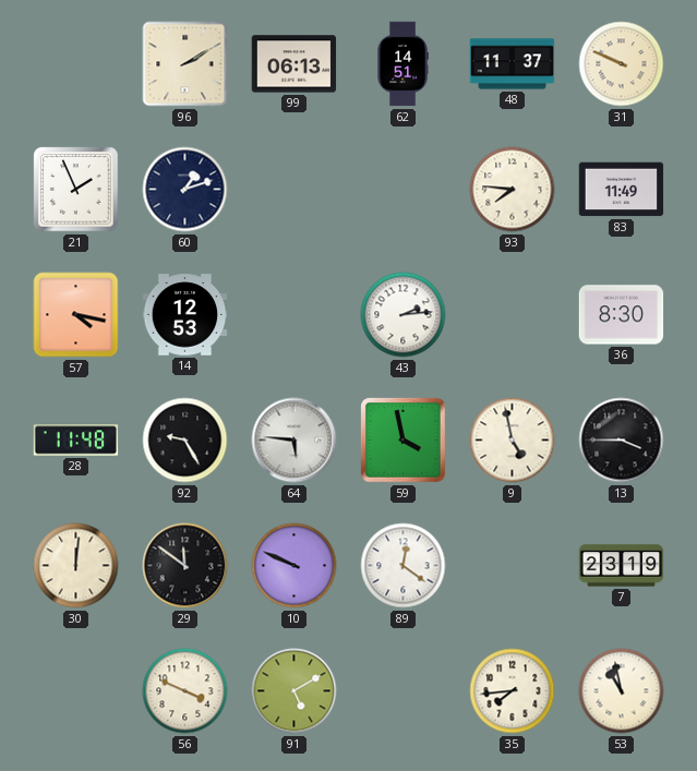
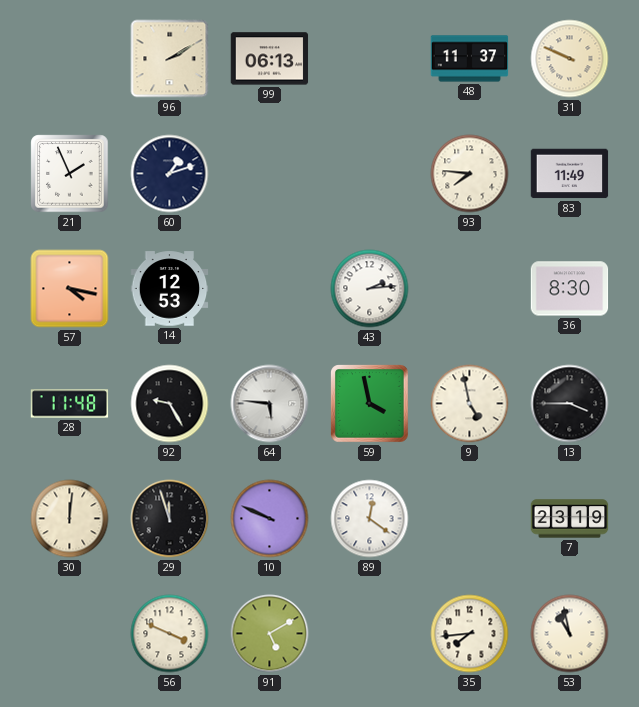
62: 14:51 -> none
29: 11:51 -> 11:57
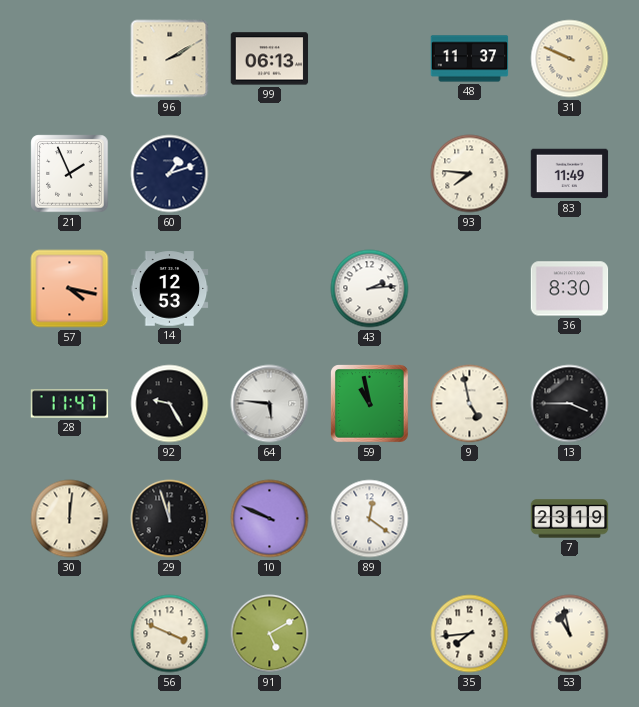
28: 11:48 -> 11:47
59: 3:58 -> 10:58
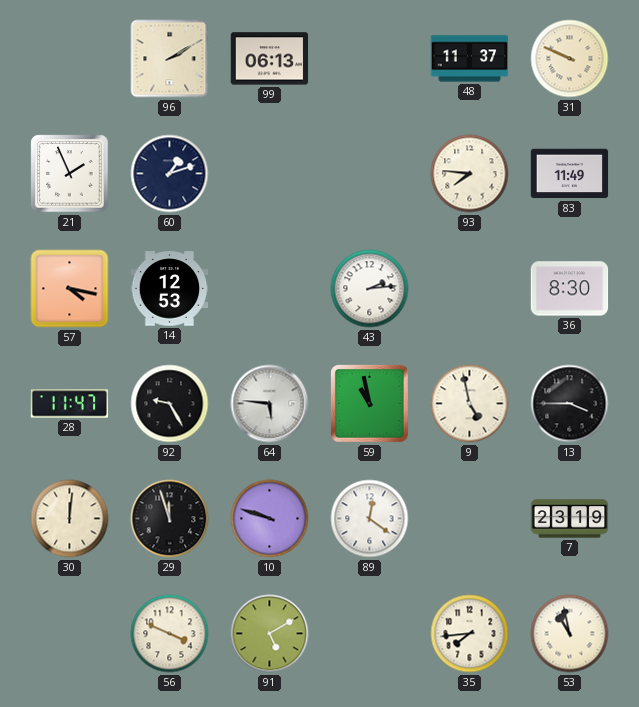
10: 9:49 -> 9:48
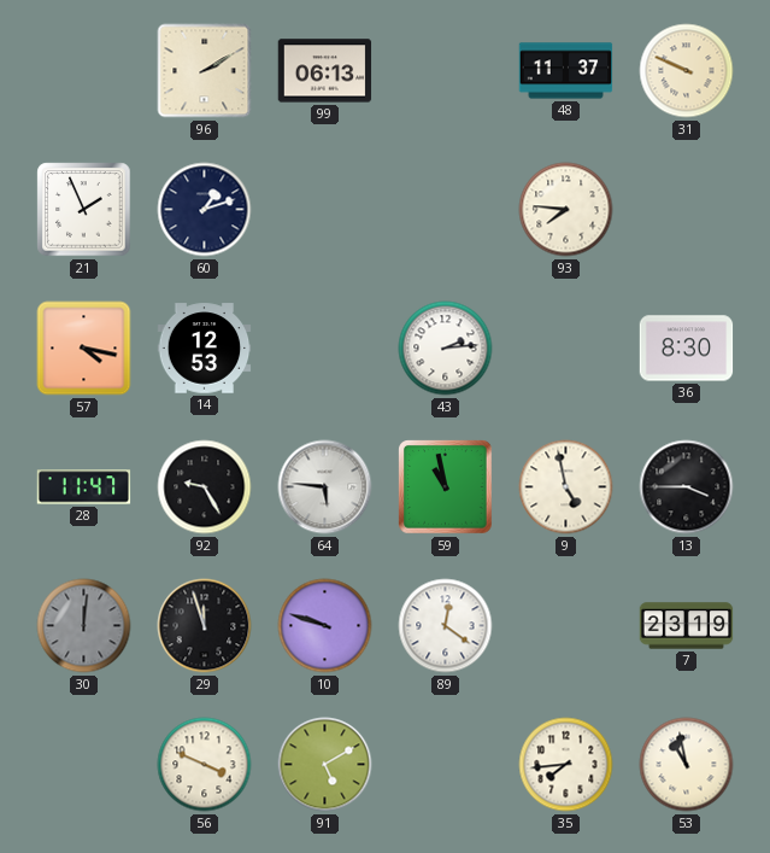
83: 11:49 -> none
30 dial: cream -> grey
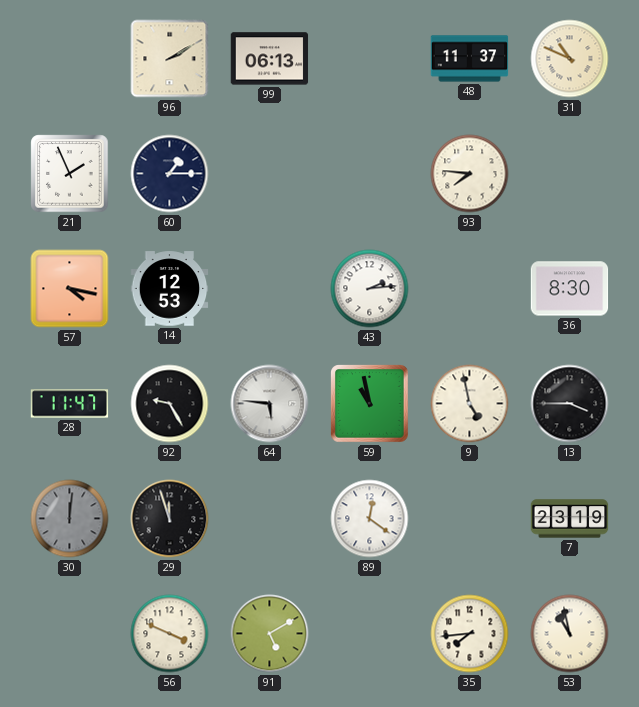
31: 9:49 -> 10:49
60: 1:12 -> 1:15
10: 9:48 -> none
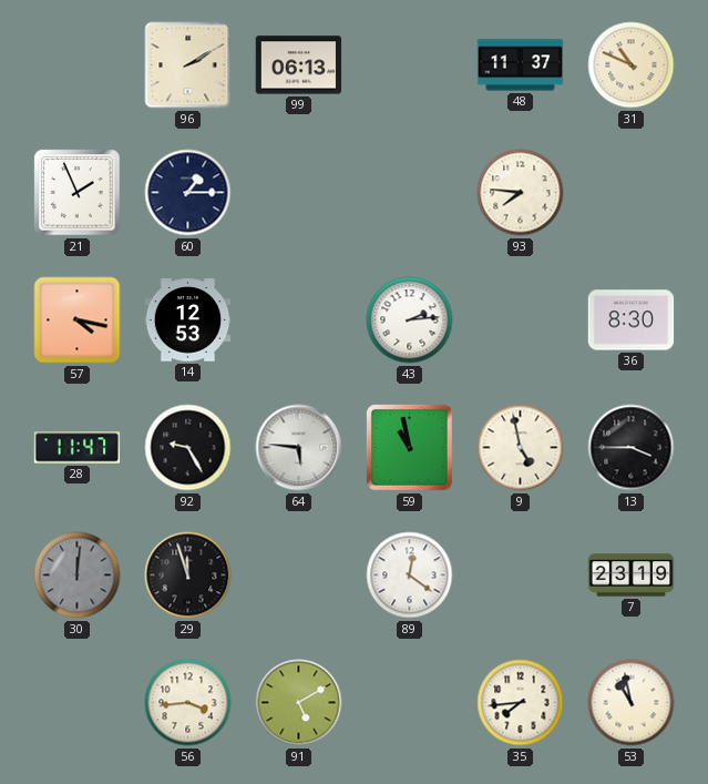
56: 3:49 -> 3:44
